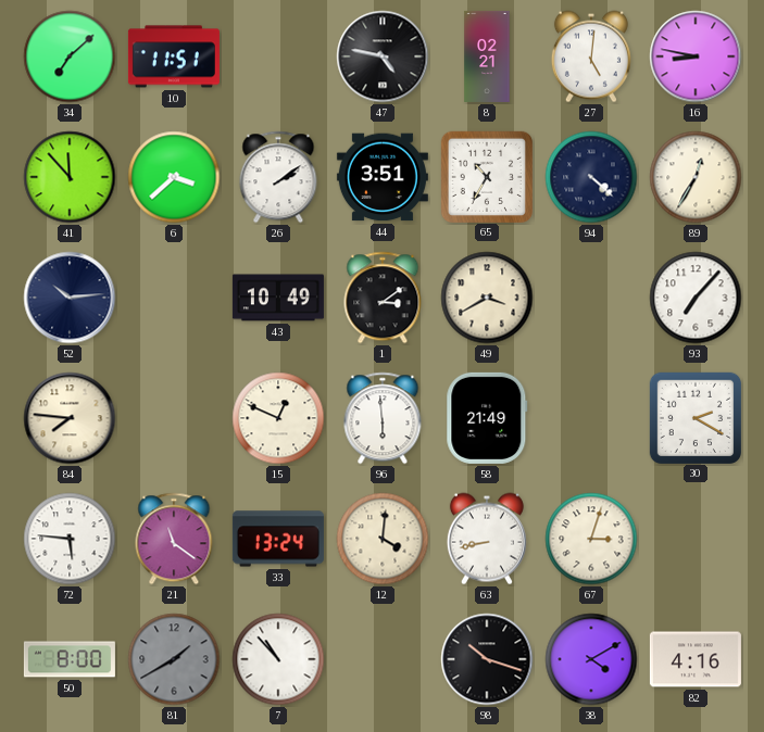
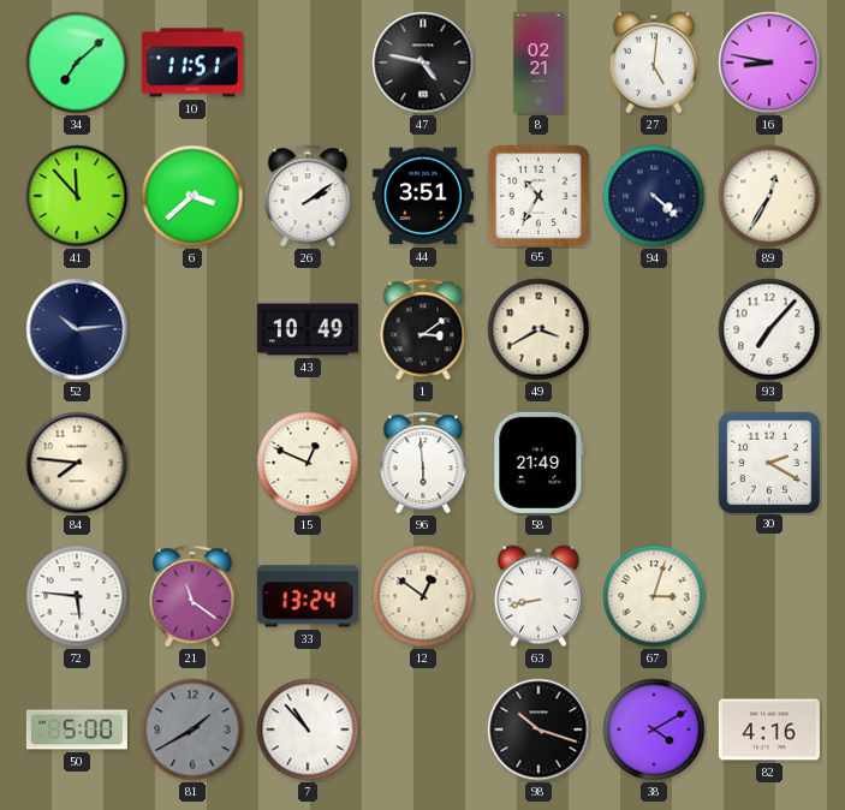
12: 4:01 -> 12:51
50: 8:00 -> 5:00
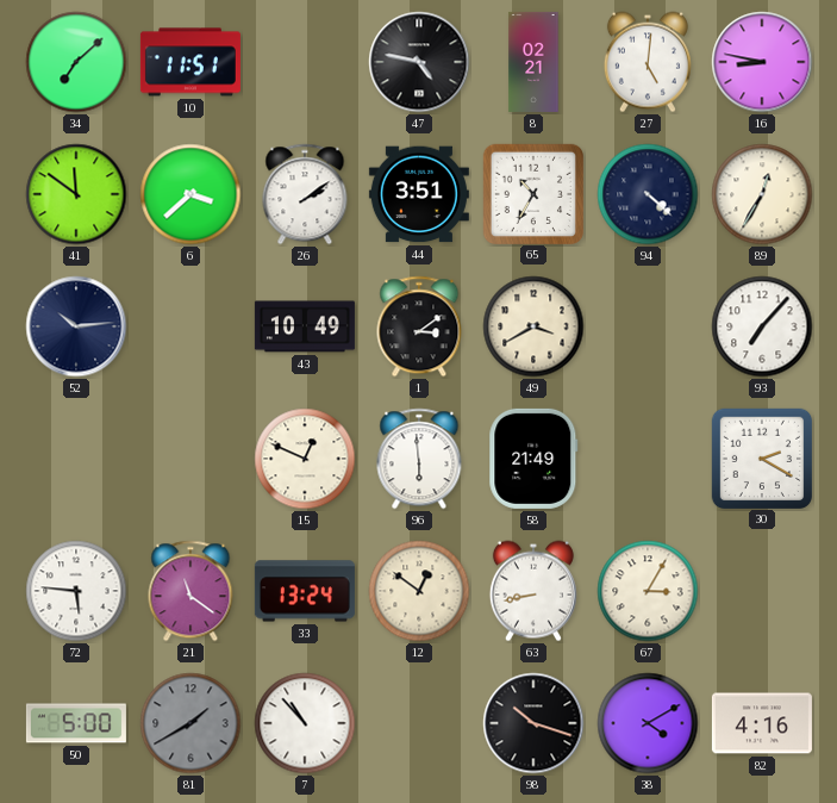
41: 11:53 -> 11:51
84: 7:46 -> none
67: 3:03 -> 3:05
